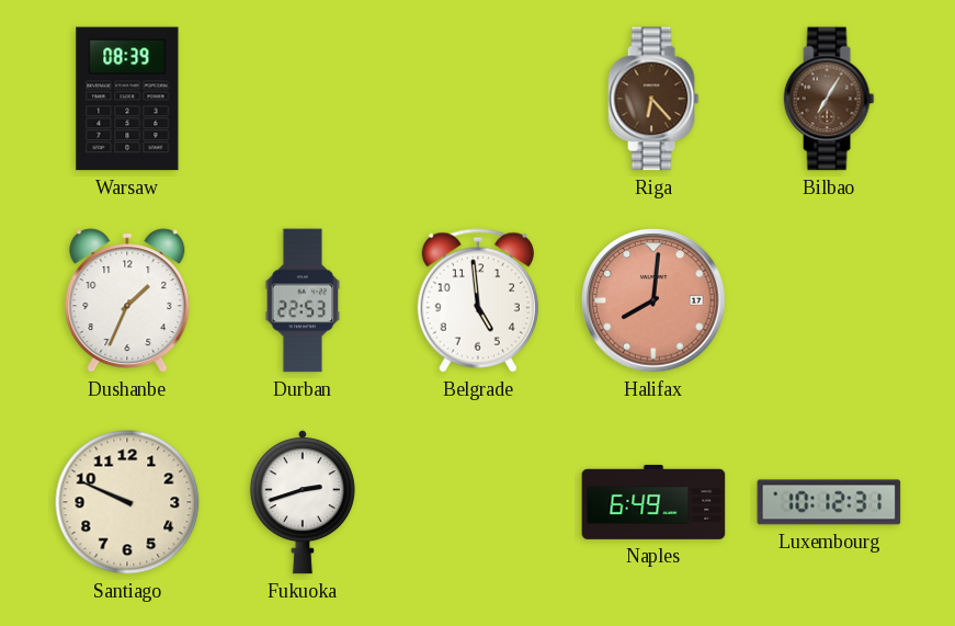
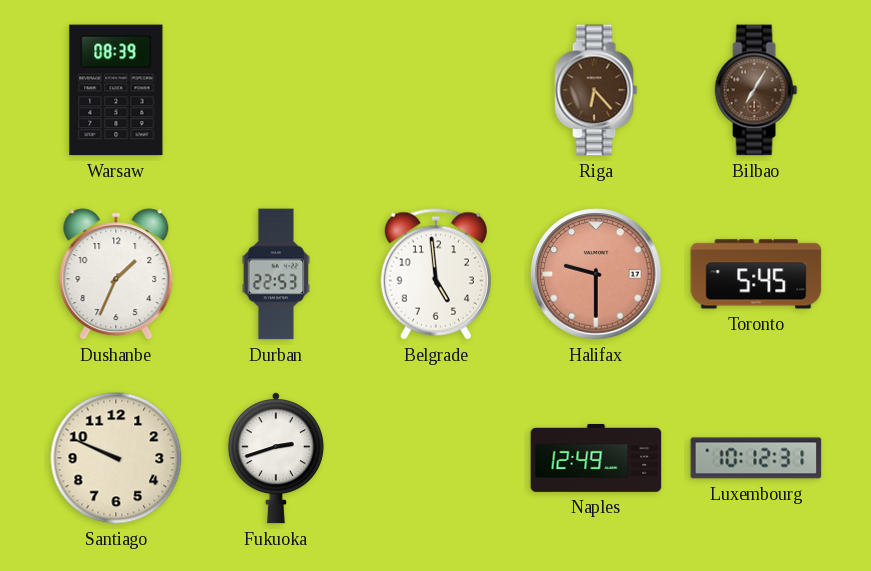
Halifax: 8:01 -> 9:30
Toronto: none -> 5:45
Naples: 6:49 -> 12:49
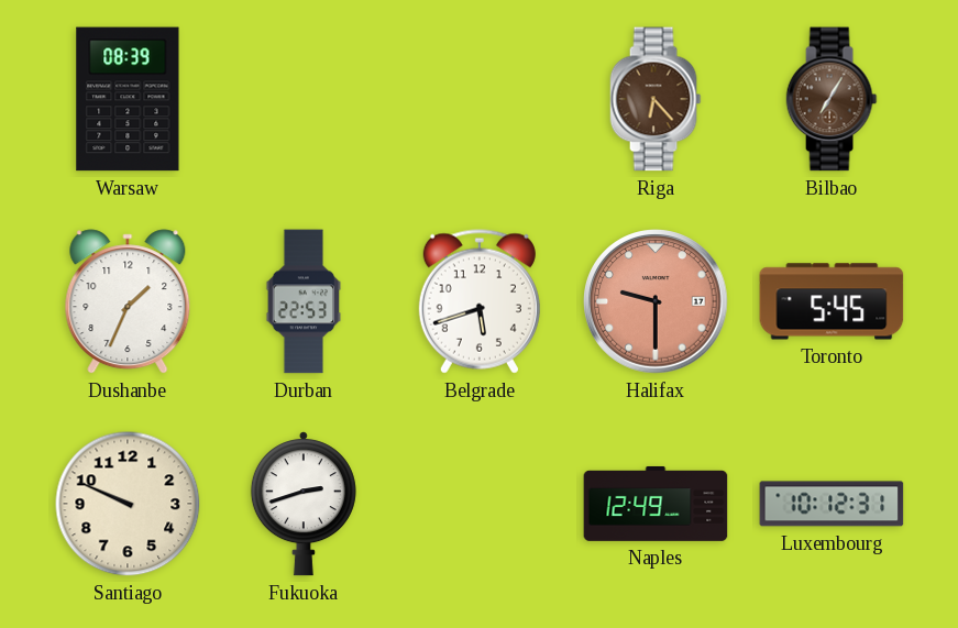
Belgrade: 4:59 -> 5:42
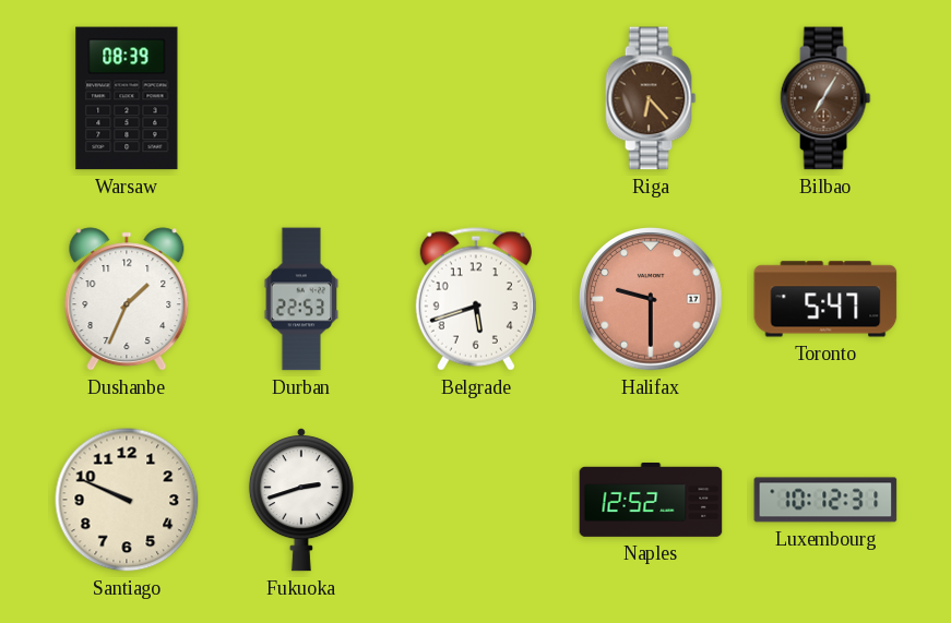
Toronto: 5:45 -> 5:47
Naples: 12:49 -> 12:52
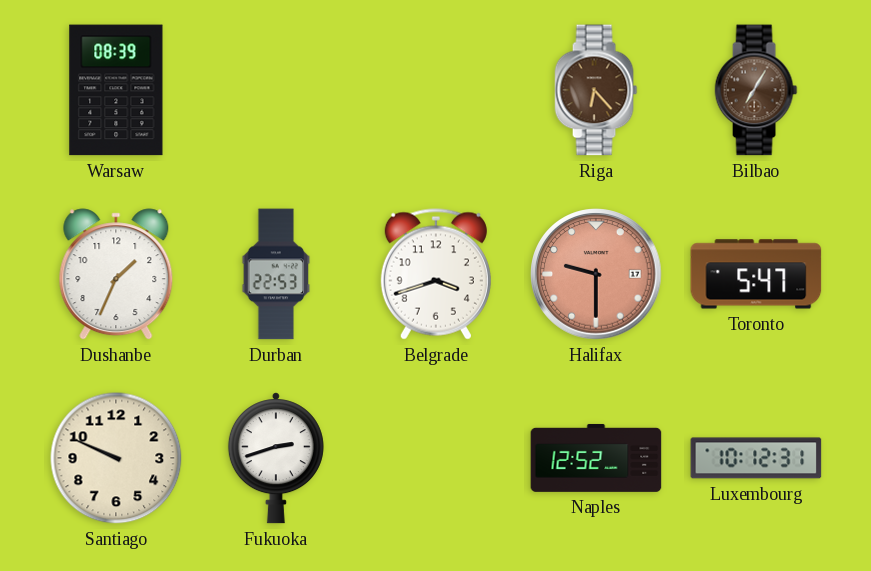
Belgrade: 5:42 -> 3:42
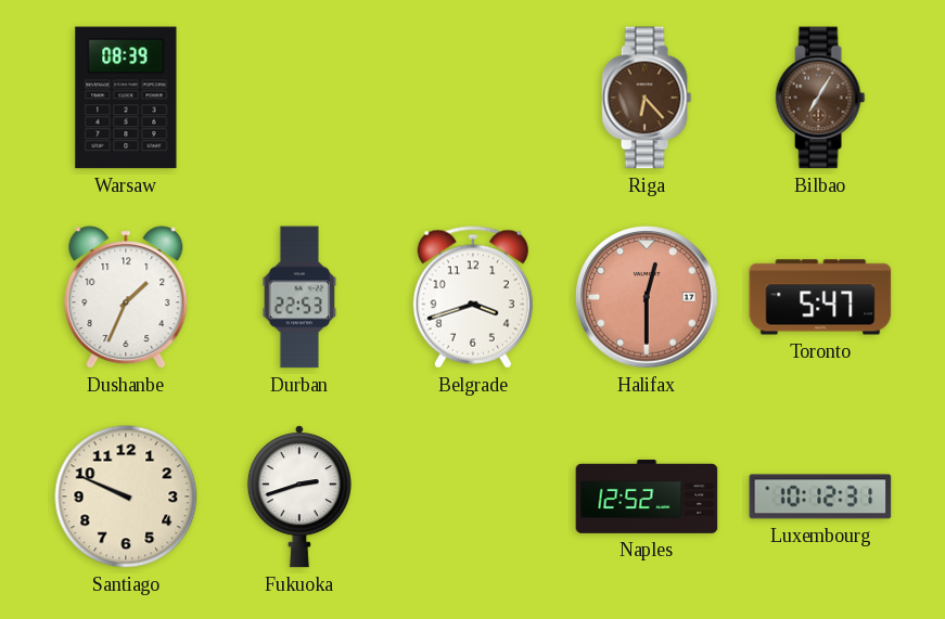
Halifax: 9:30 -> 12:30
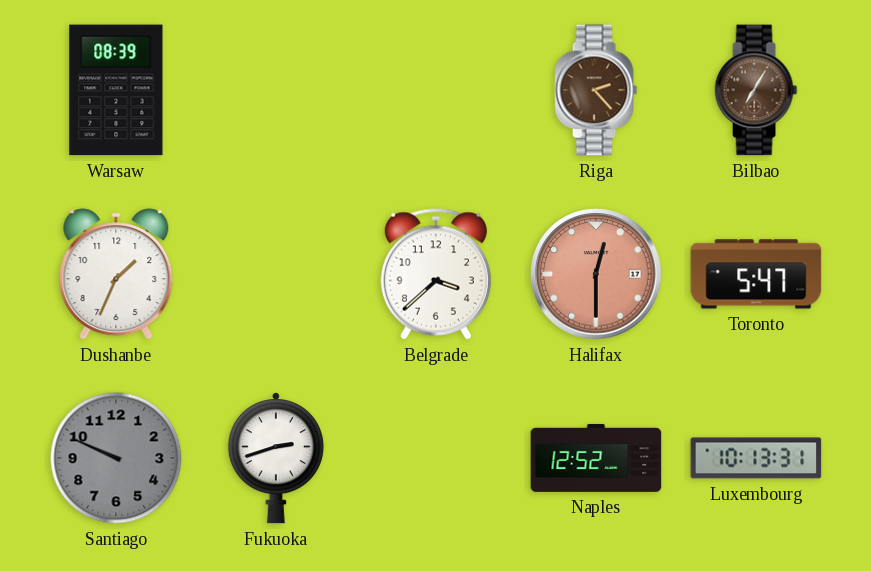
Riga: 6:23 -> 2:23
Durban: 22:53 -> none
Belgrade: 3:42 -> 3:38
Santiago dial: cream -> grey
Luxembourg: 10:12 -> 10:13
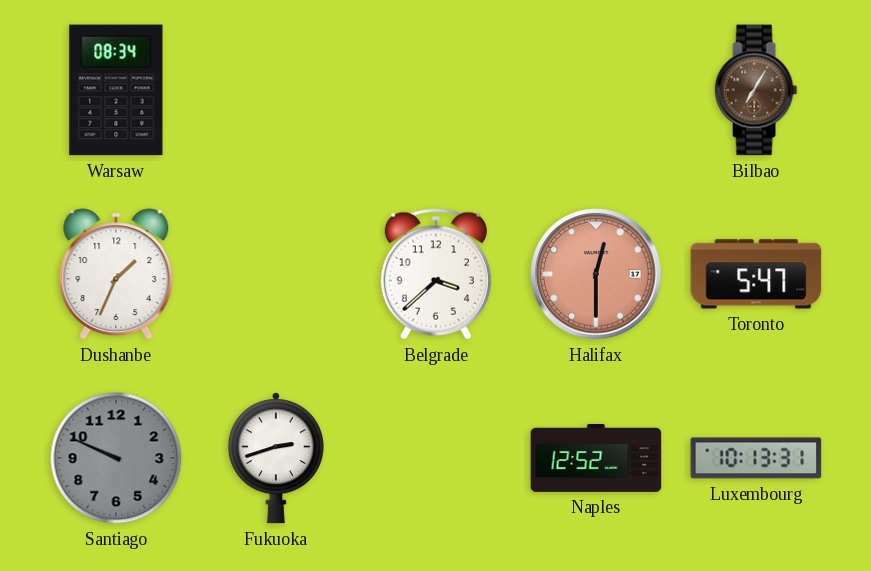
Warsaw: 08:39 -> 08:34
Riga: 2:23 -> none
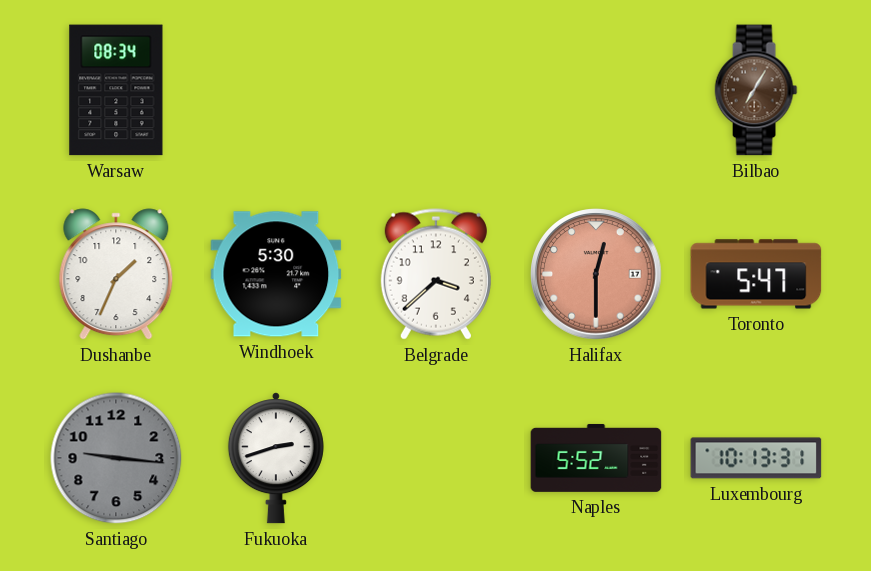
Windhoek: none -> 5:30
Santiago: 9:49 -> 9:16
Naples: 12:52 -> 5:52
